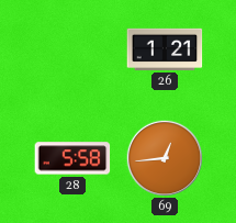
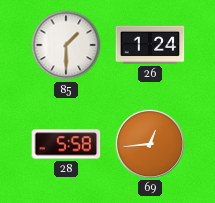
85: none -> 1:30
26: 1:21 -> 1:24
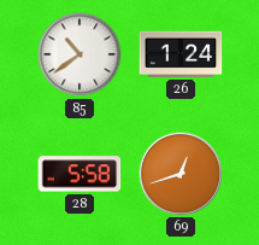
85: 1:30 -> 10:39
69: 12:44 -> 12:42
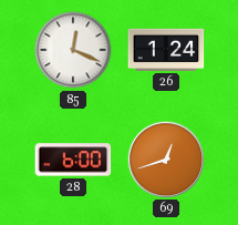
85: 10:39 -> 12:19
28: 5:58 -> 6:00
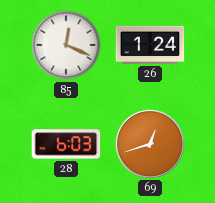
28: 6:00 -> 6:03
